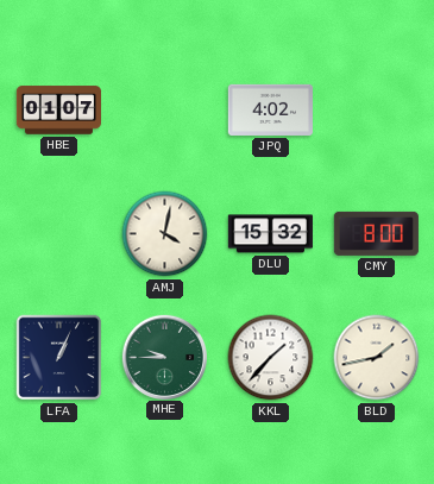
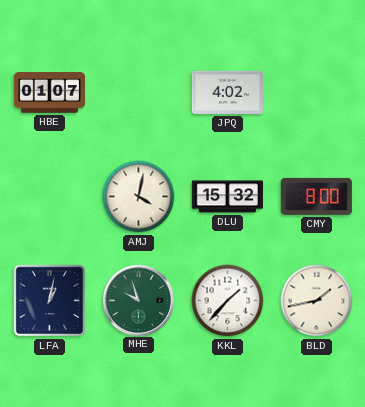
LFA: 1:04 -> 1:02
MHE: 9:45 -> 9:57
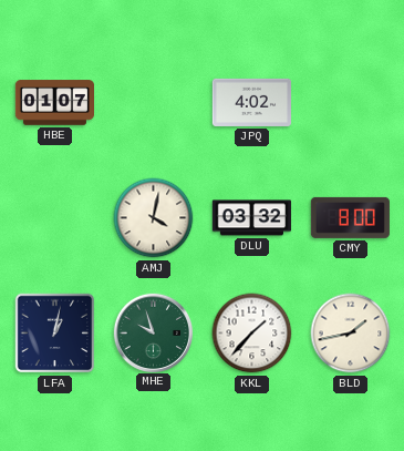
DLU: 15:32 -> 03:32
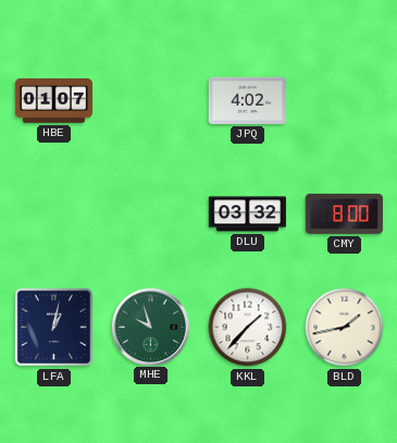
AMJ: 4:02 -> none
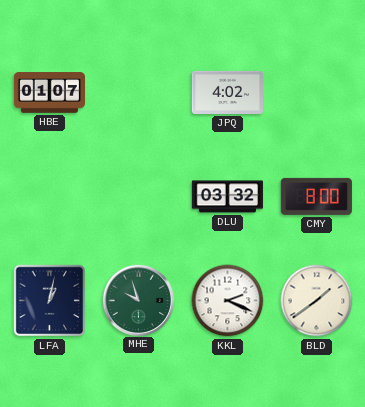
KKL: 1:37 -> 2:19
BLD: 1:43 -> 1:39
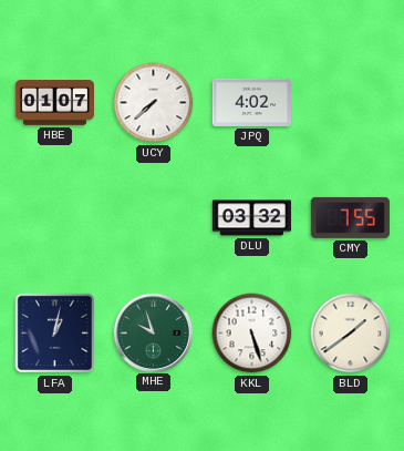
UCY: none -> 7:38
CMY: 8:00 -> 7:55
KKL: 2:19 -> 5:27
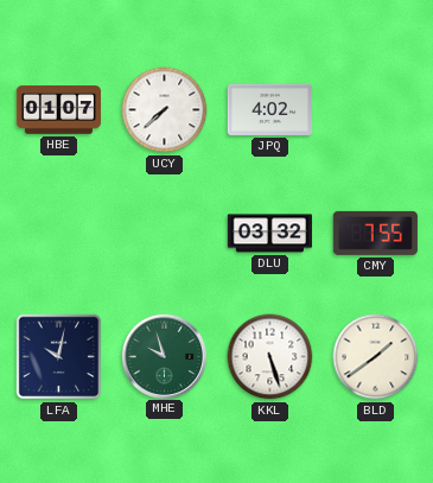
LFA: 1:02 -> 10:02
